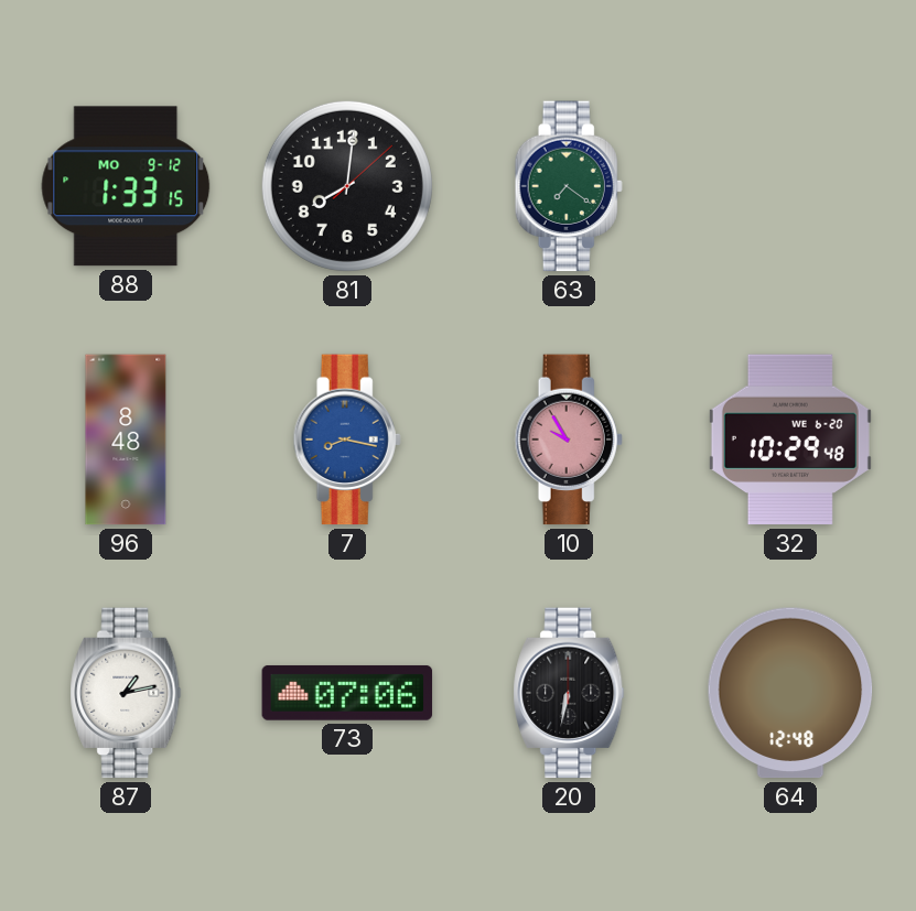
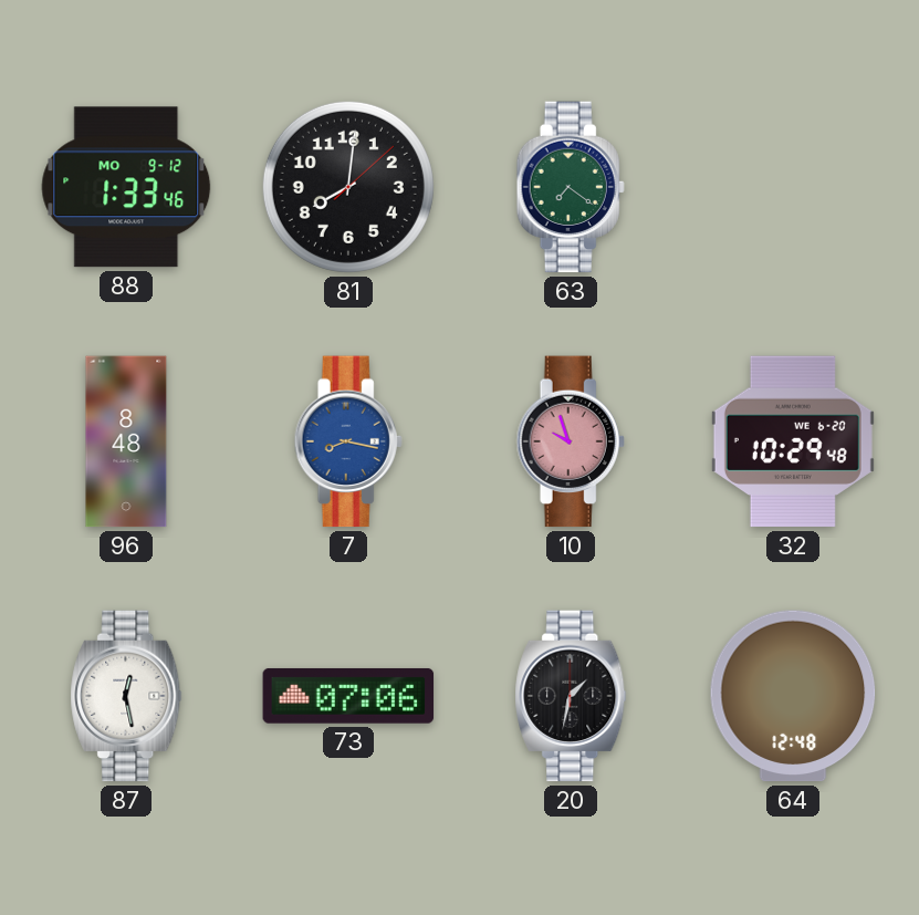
88: 1:33:15 -> 1:33:46
10: 9:55 -> 9:57
87: 1:13 -> 12:28
20: 6:32 -> 1:32
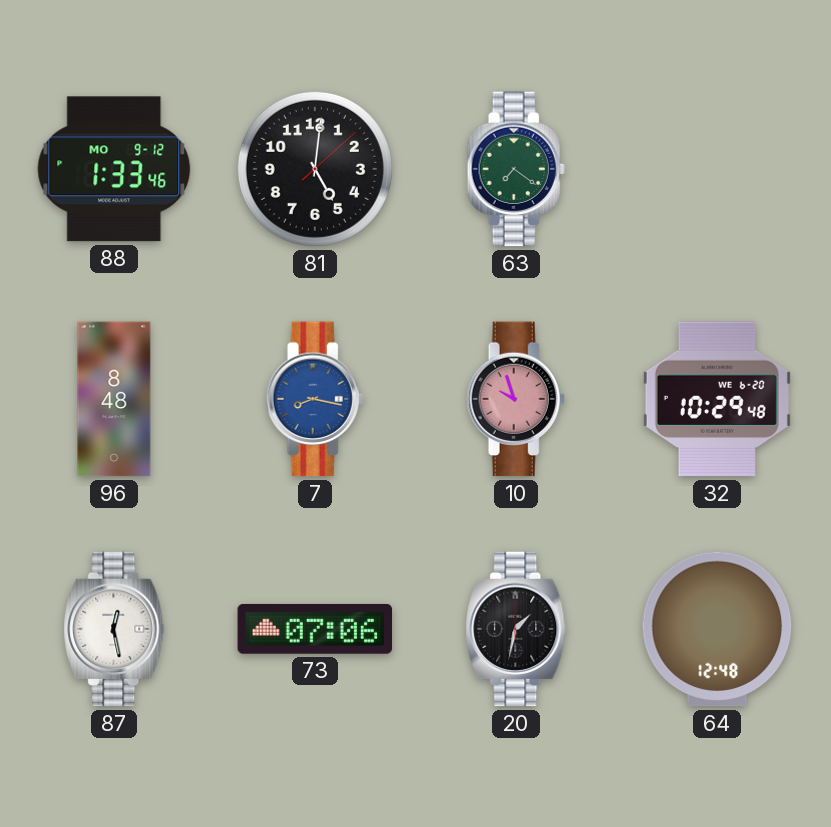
81: 8:01 -> 5:01
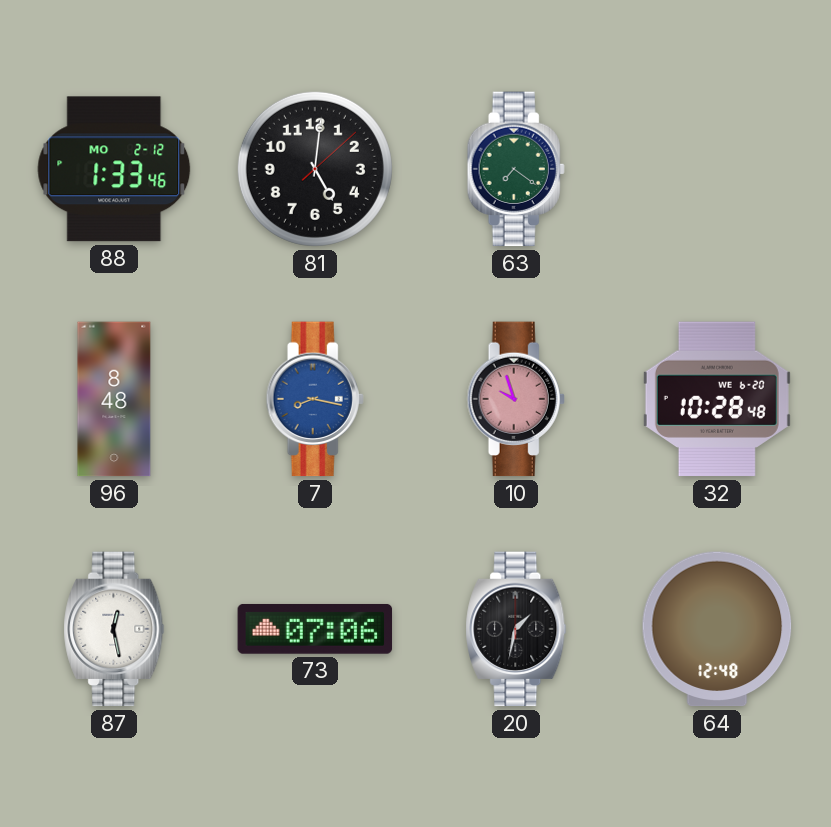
88 date: MO 9-12 -> MO 2-12
32: 10:29 -> 10:28
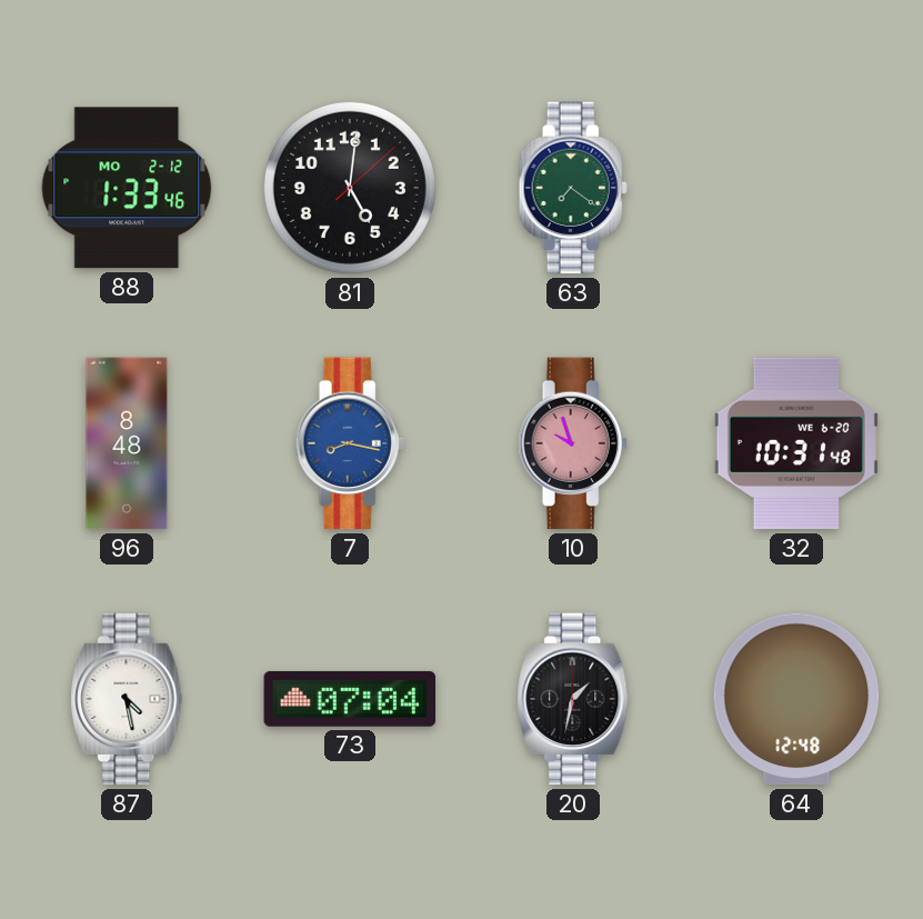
32: 10:28 -> 10:31
87: 12:28 -> 4:28
73: 07:06 -> 07:04
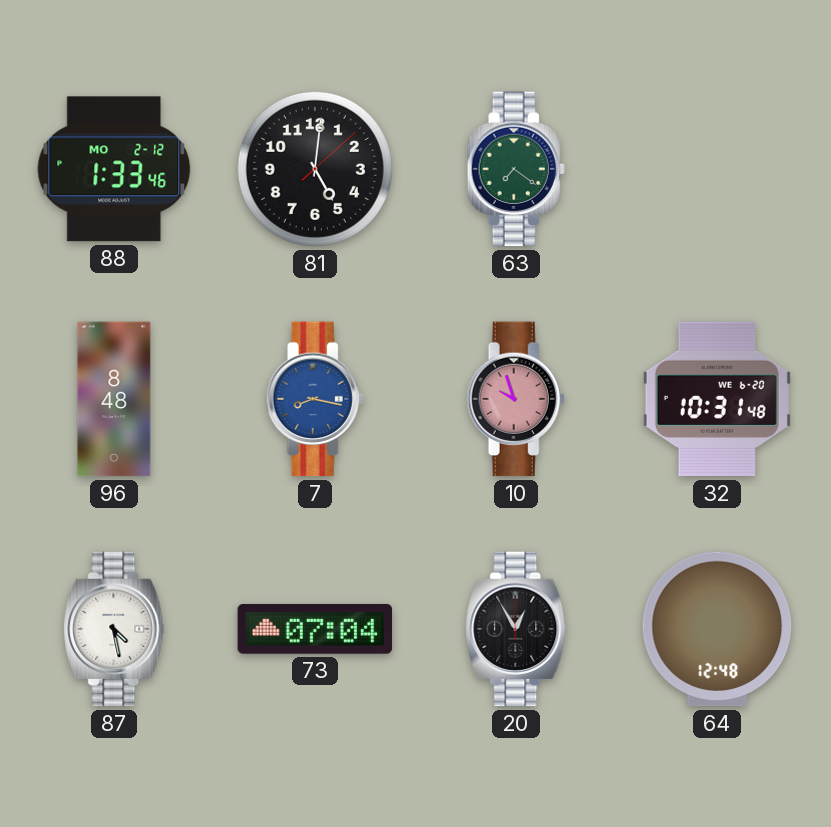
20: 1:32 -> 12:55
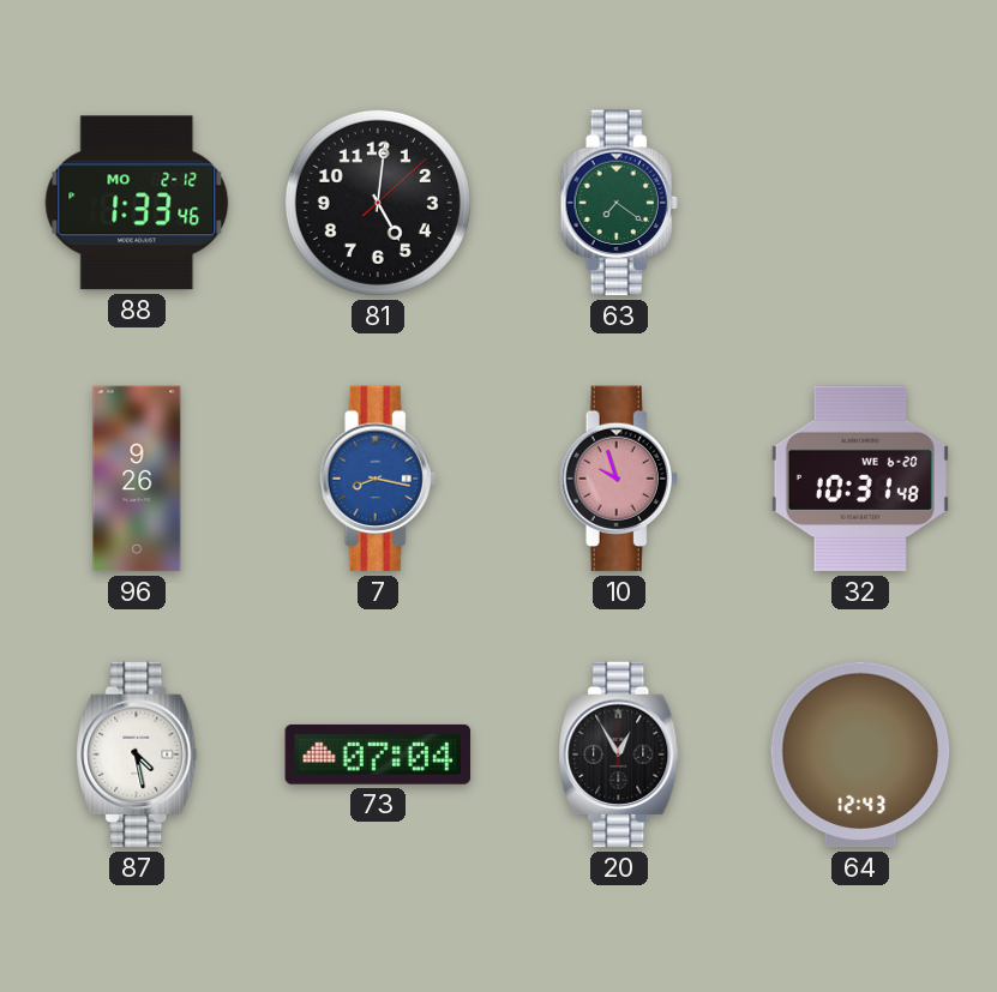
96: 8:48 -> 9:26
64: 12:48 -> 12:43
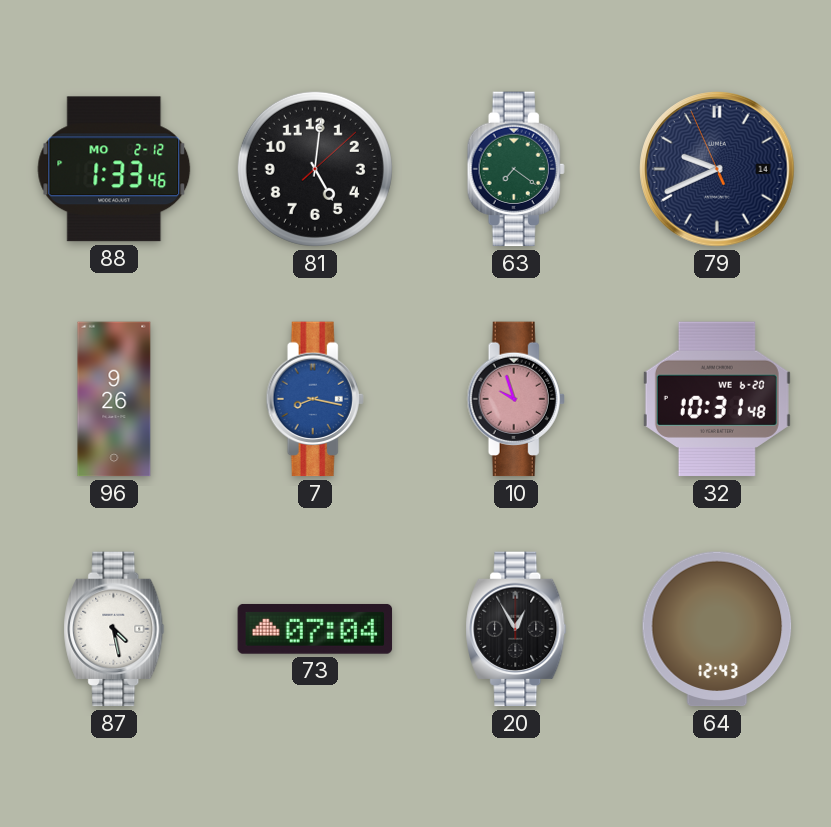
79: none -> 9:40
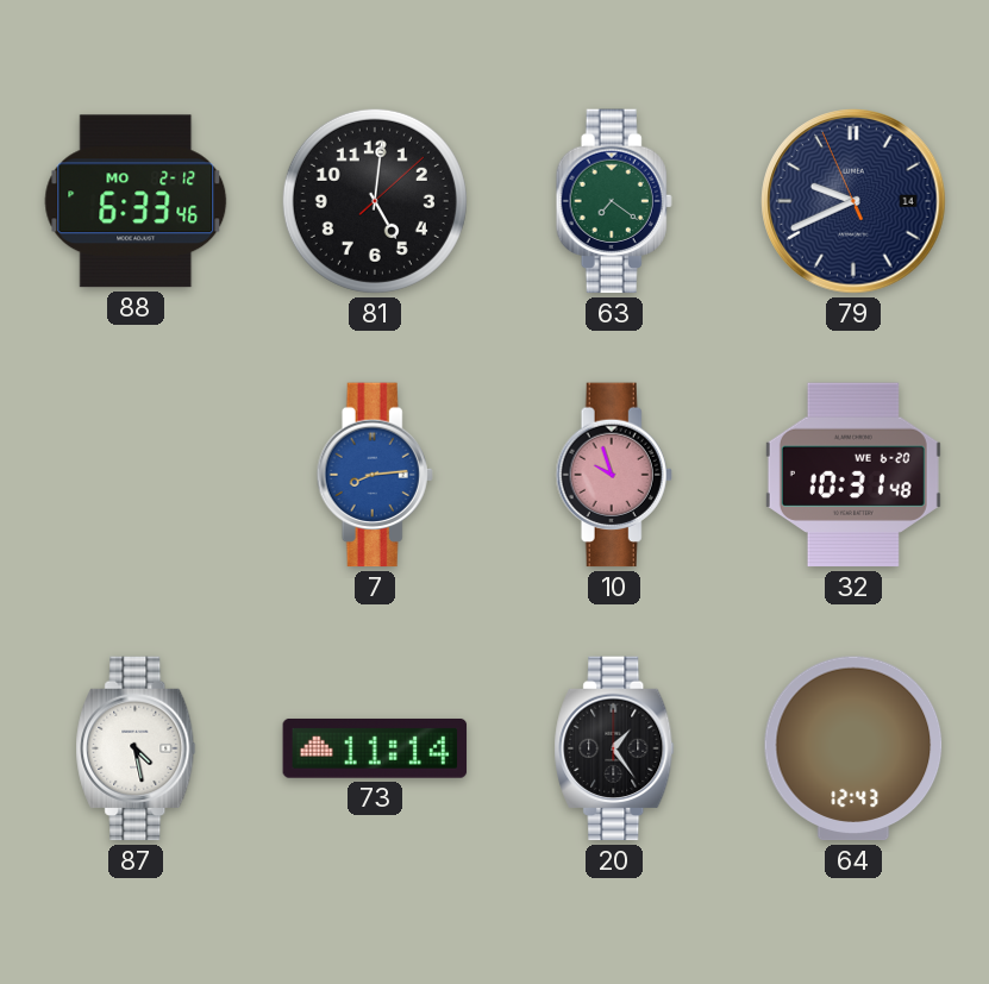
88: 1:33 -> 6:33
96: 9:26 -> none
7: 8:17 -> 8:14
73: 07:04 -> 11:14
20: 12:55 -> 1:24
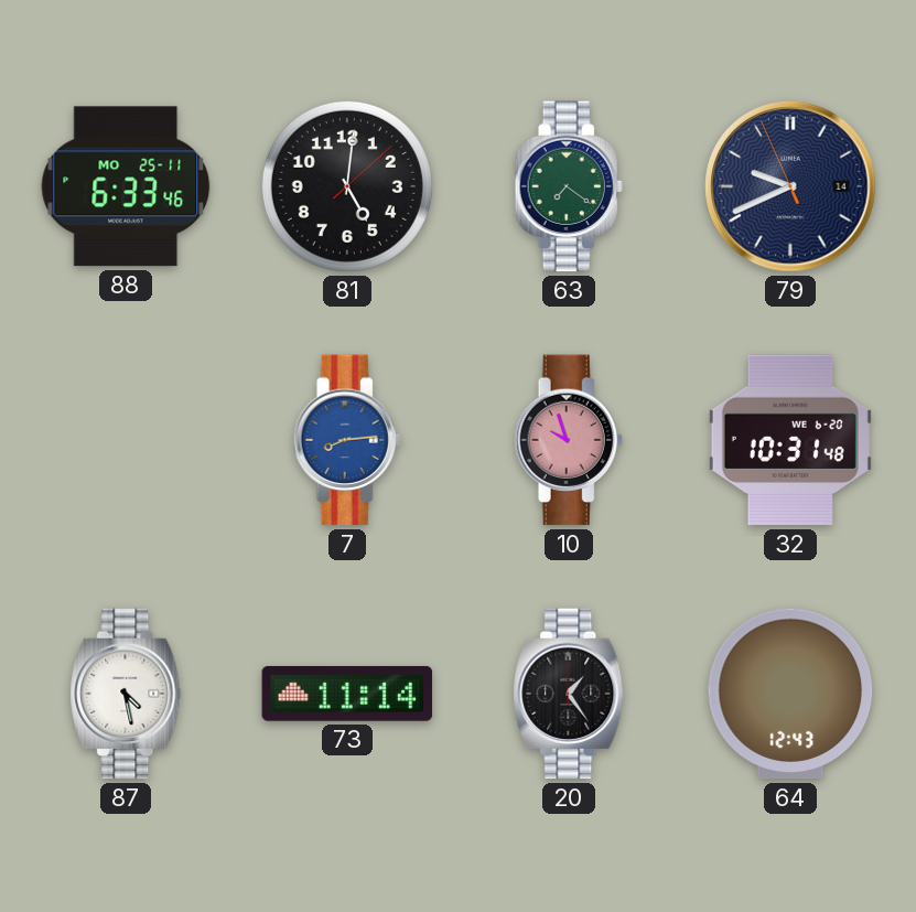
88 date: MO 2-12 -> MO 25-11
